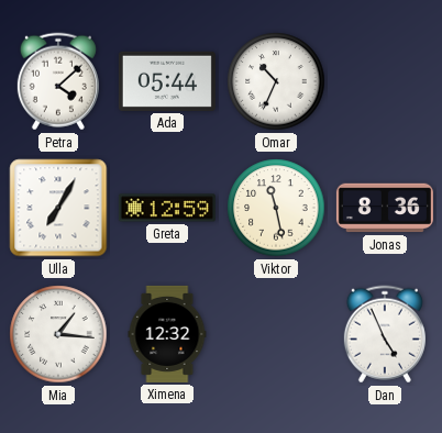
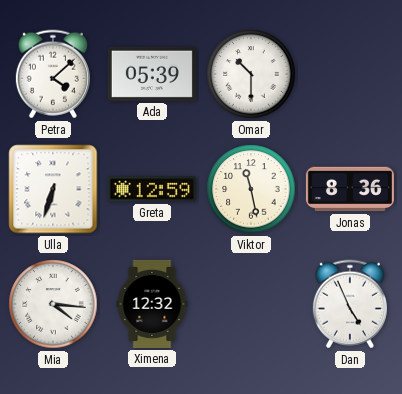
Ada: 05:44 -> 05:39
Omar: 10:34 -> 10:30
Ulla: 7:05 -> 6:33
Mia: 1:16 -> 4:16
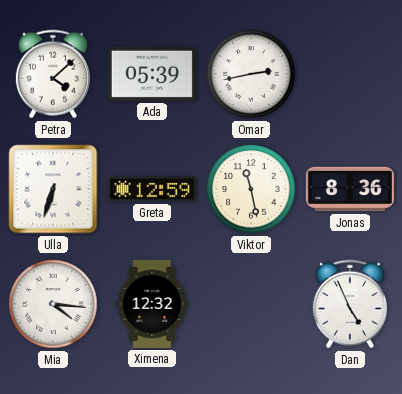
Omar: 10:30 -> 2:43
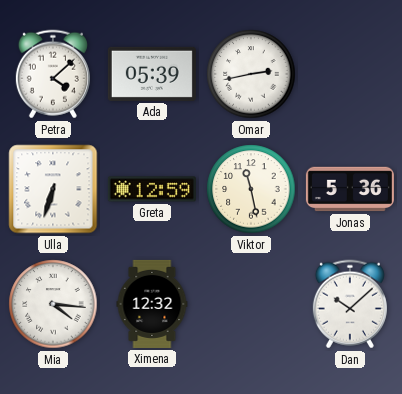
Jonas: 8:36 -> 5:36
Dan: 4:56 -> 10:08
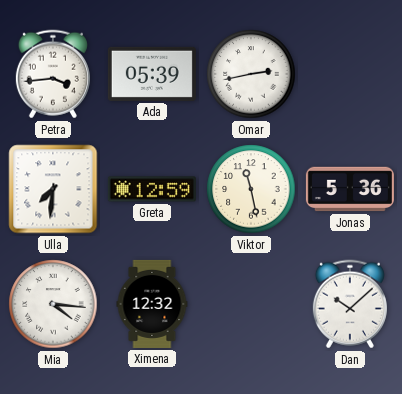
Petra: 4:08 -> 3:44
Ulla: 6:33 -> 7:31
